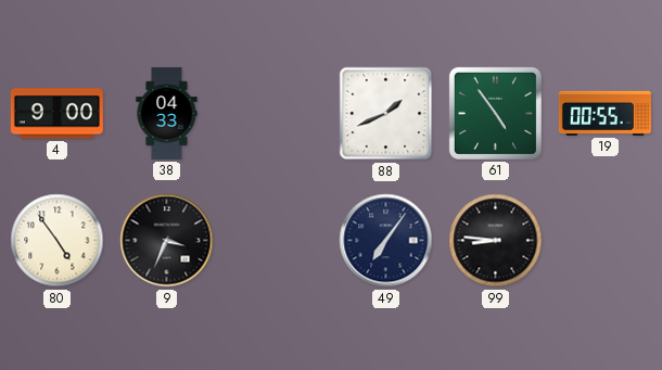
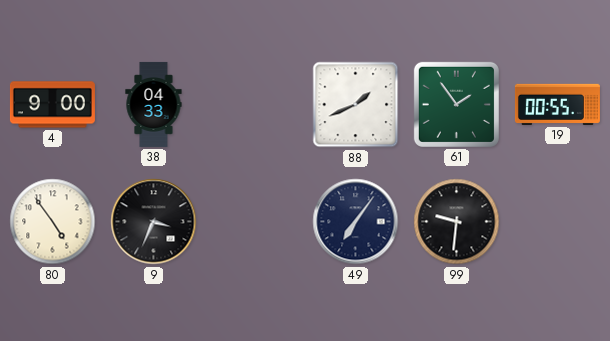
61: 4:54 -> 1:54
99: 8:46 -> 9:31
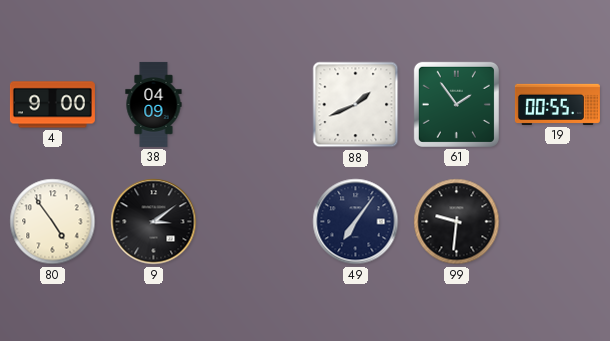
38: 04:33 -> 04:09
9: 3:34 -> 3:09
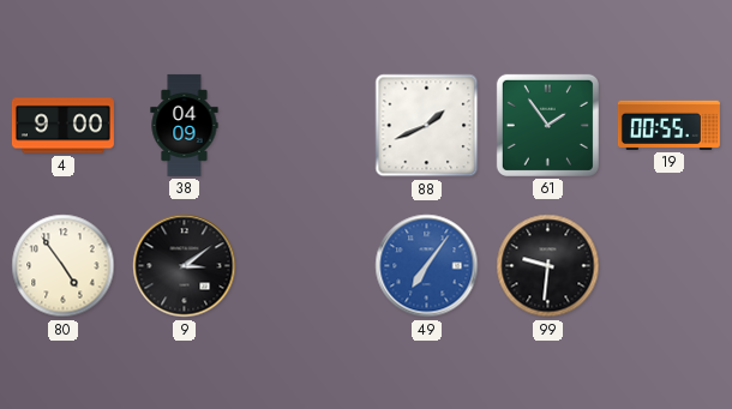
49 dial: navy -> blue
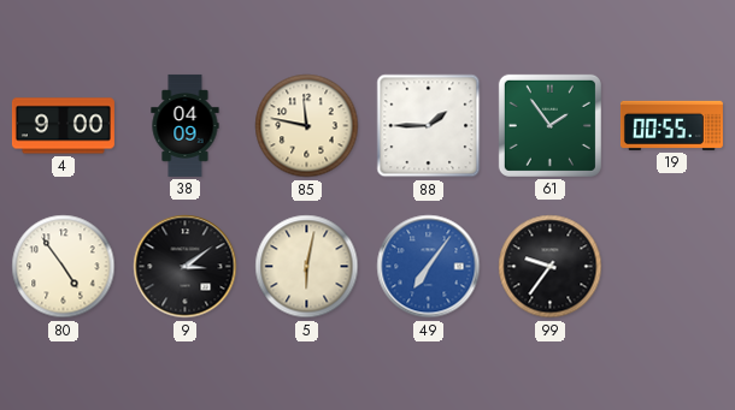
85: none -> 11:47
88: 1:41 -> 1:45
5: none -> 6:02
99: 9:31 -> 9:36
